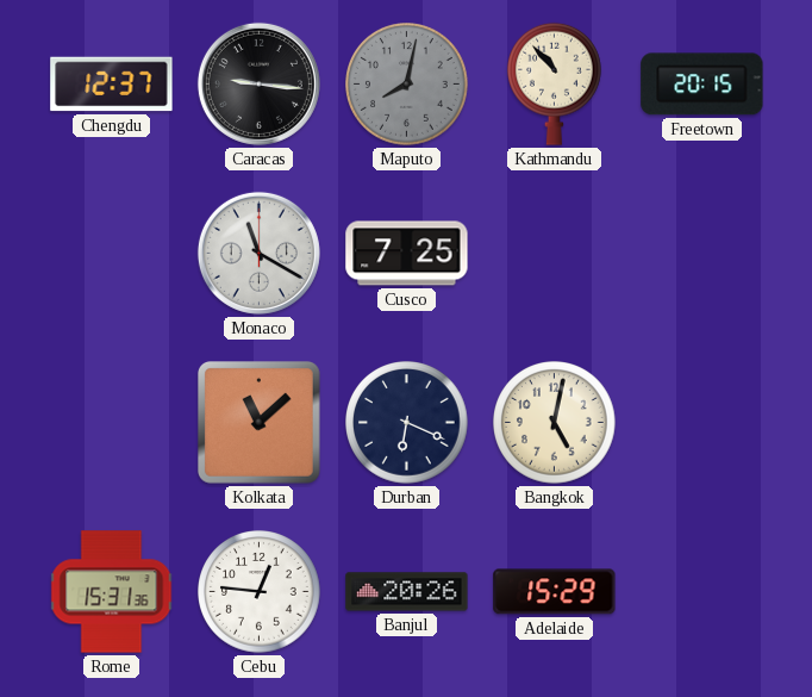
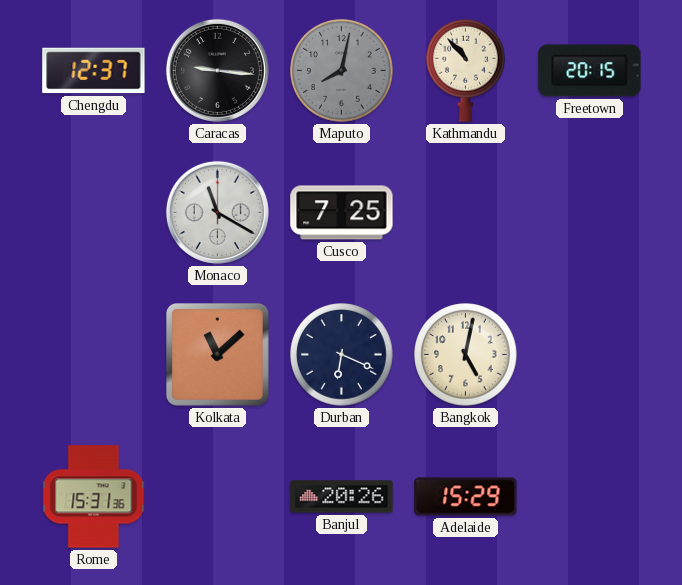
Cebu: 12:46 -> none
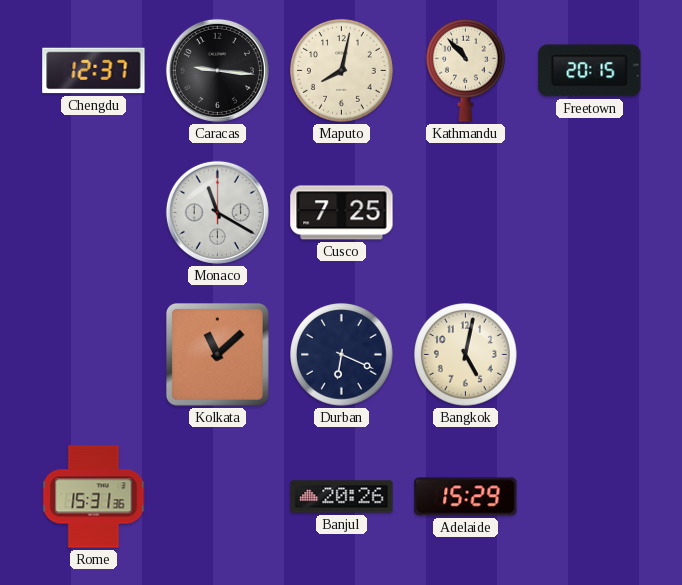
Maputo dial: grey -> cream
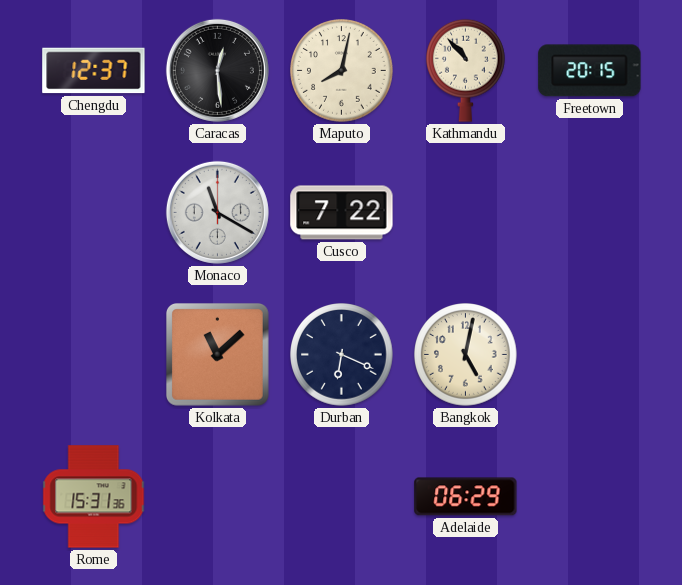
Caracas: 9:16 -> 12:29
Cusco: 7:25 -> 7:22
Banjul: 20:26 -> none
Adelaide: 15:29 -> 06:29
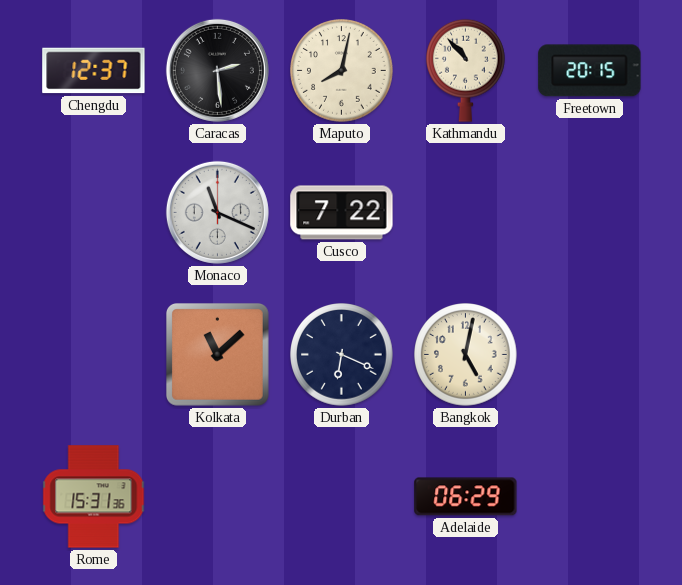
Caracas: 12:29 -> 2:29
Monaco: 11:20 -> 11:19
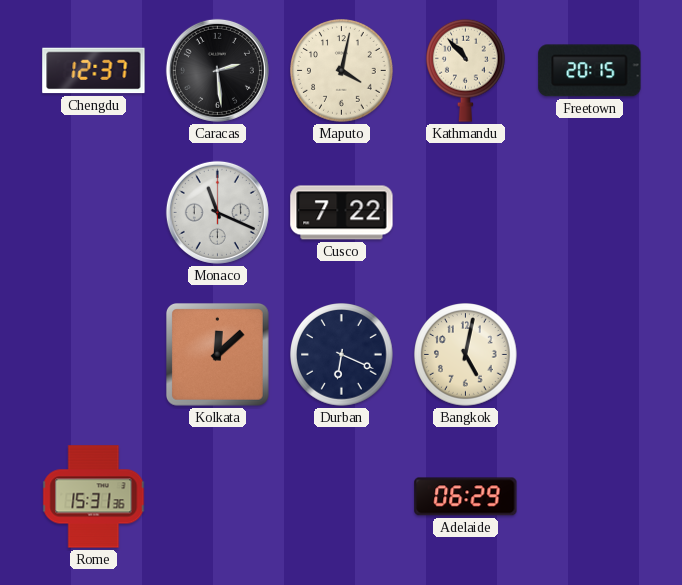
Maputo: 8:02 -> 4:02
Kolkata: 11:08 -> 12:08
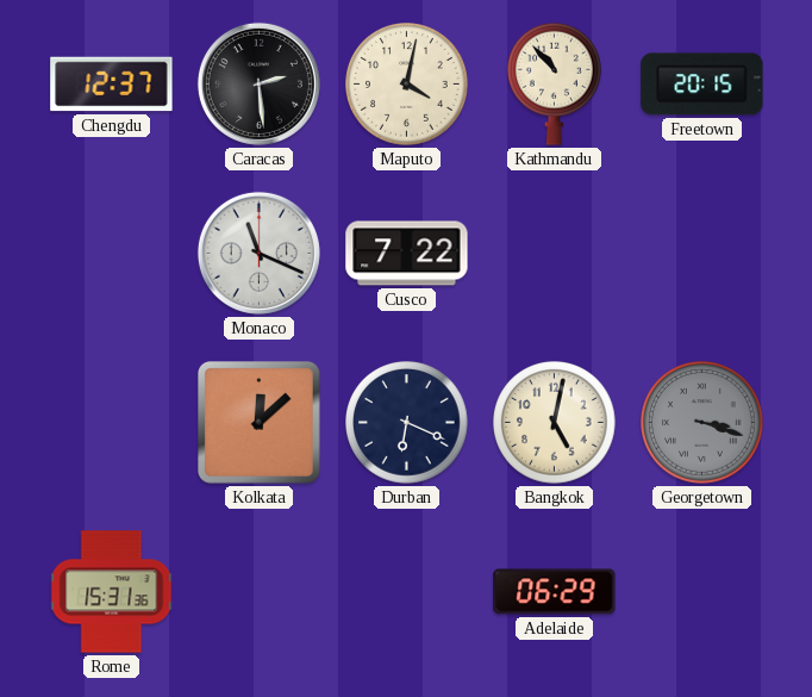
Georgetown: none -> 3:18
